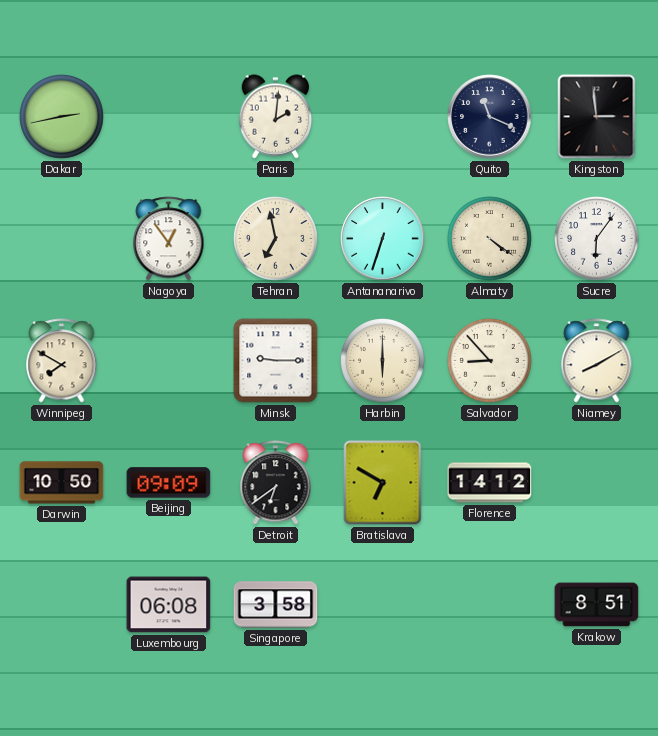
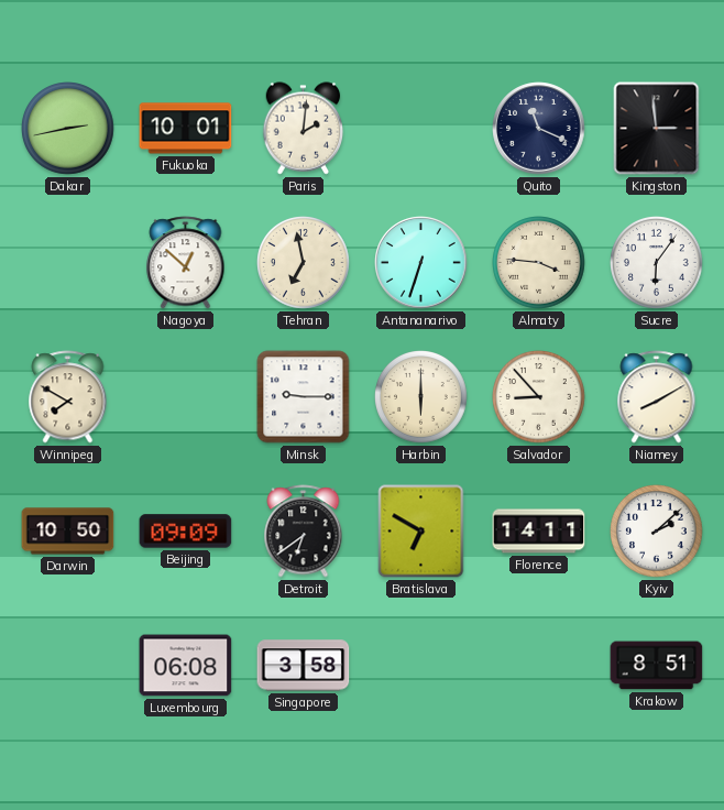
Fukuoka: none -> 10:01
Nagoya: 12:54 -> 12:52
Almaty: 4:21 -> 3:46
Florence: 14:12 -> 14:11
Kyiv: none -> 2:08
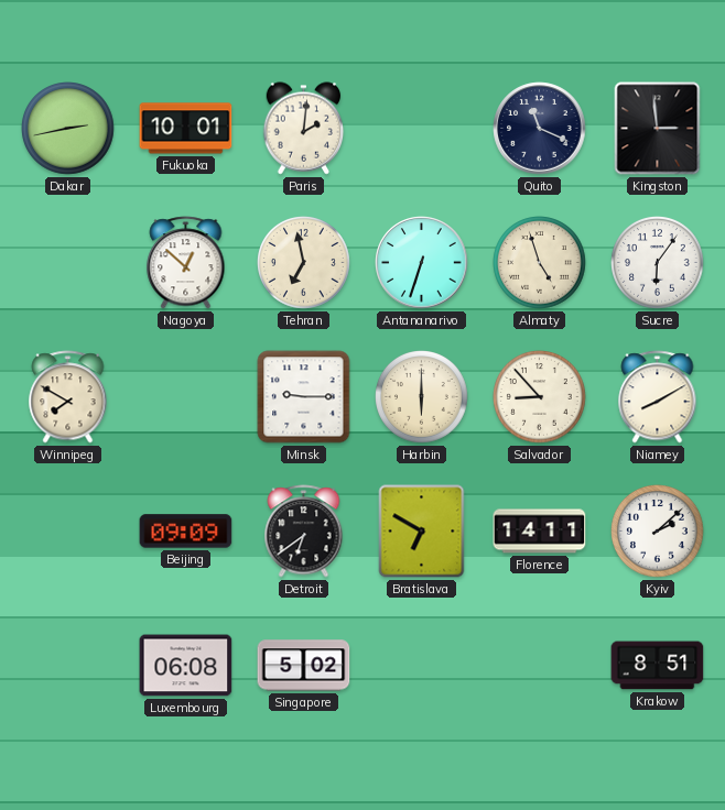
Almaty: 3:46 -> 4:57
Darwin: 10:50 -> none
Singapore: 3:58 -> 5:02
